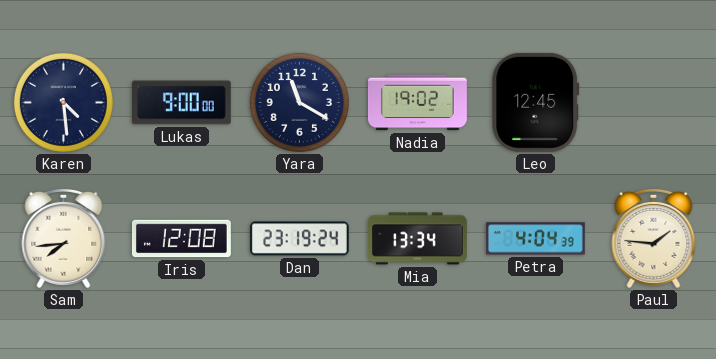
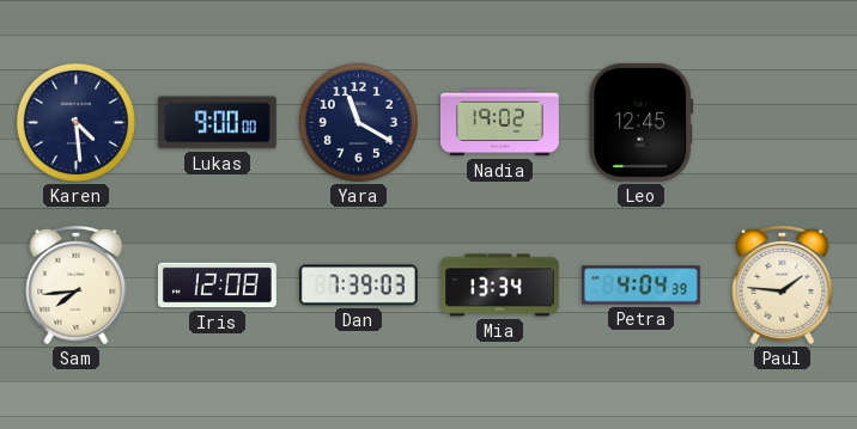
Dan: 23:19 -> 7:39
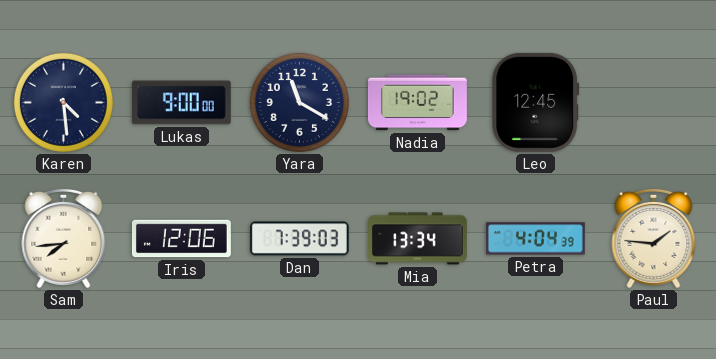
Iris: 12:08 -> 12:06
